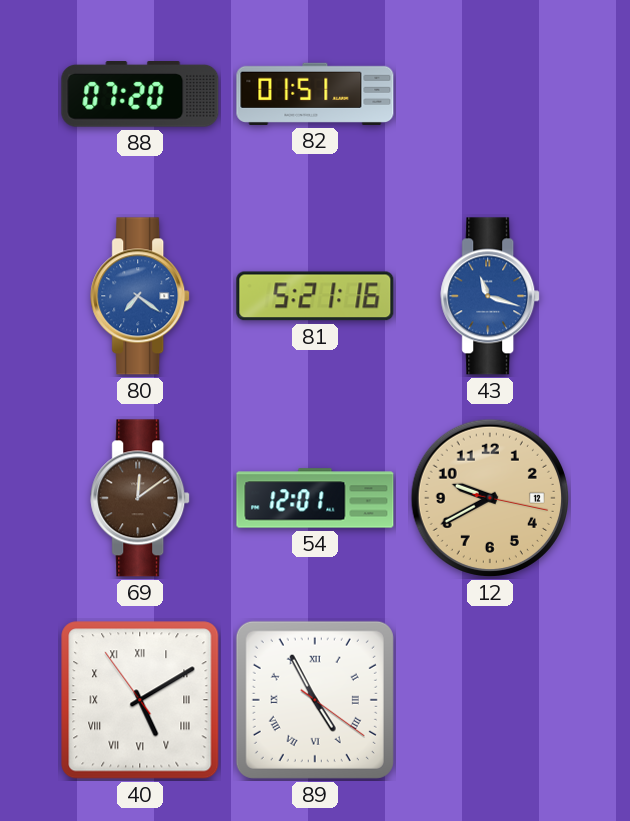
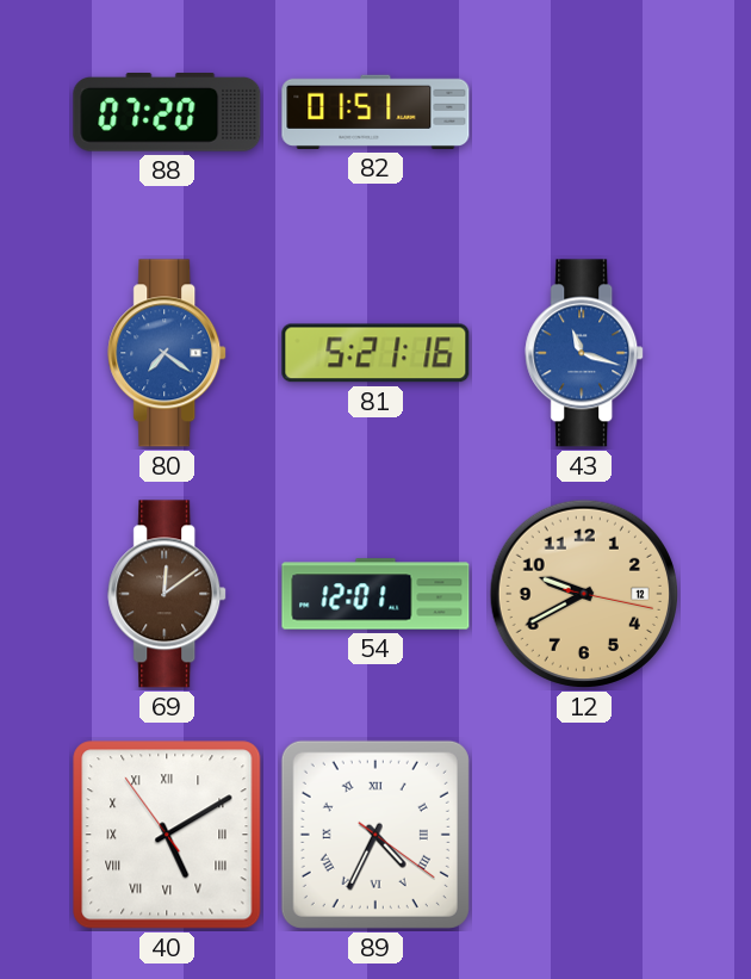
89: 4:55 -> 4:34
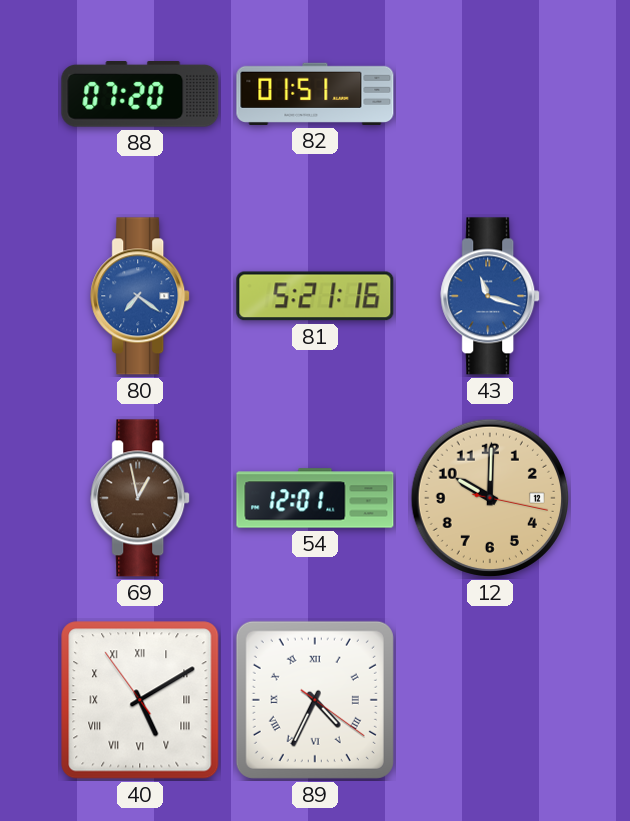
69: 12:09 -> 12:58
12: 9:40 -> 10:00
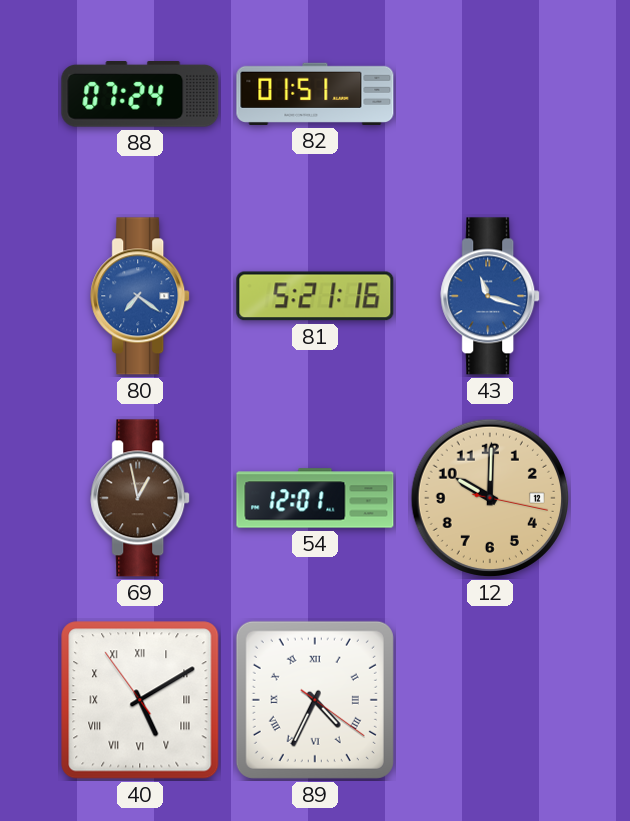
88: 07:20 -> 07:24
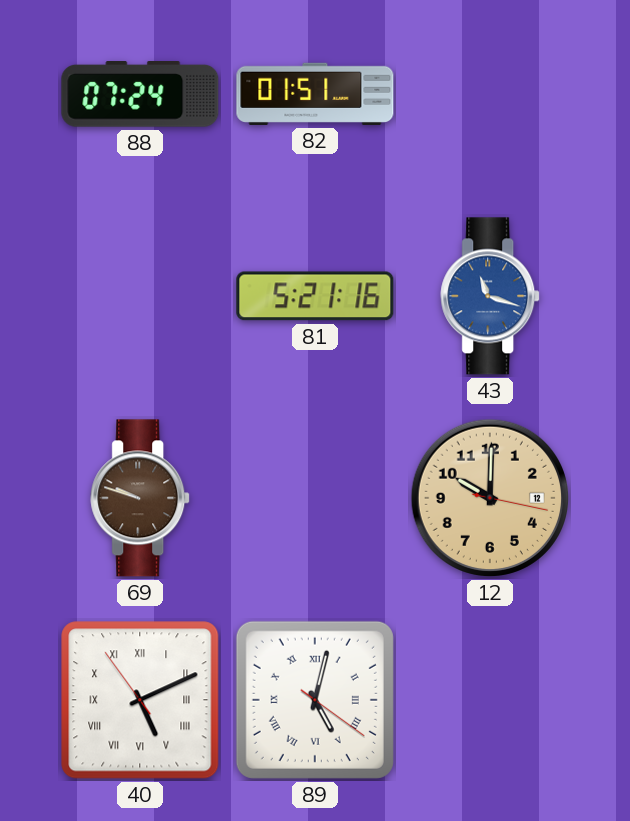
80: 7:21 -> none
69: 12:58 -> 9:48
54: 12:01 -> none
40: 5:09 -> 5:10
89: 4:34 -> 5:02
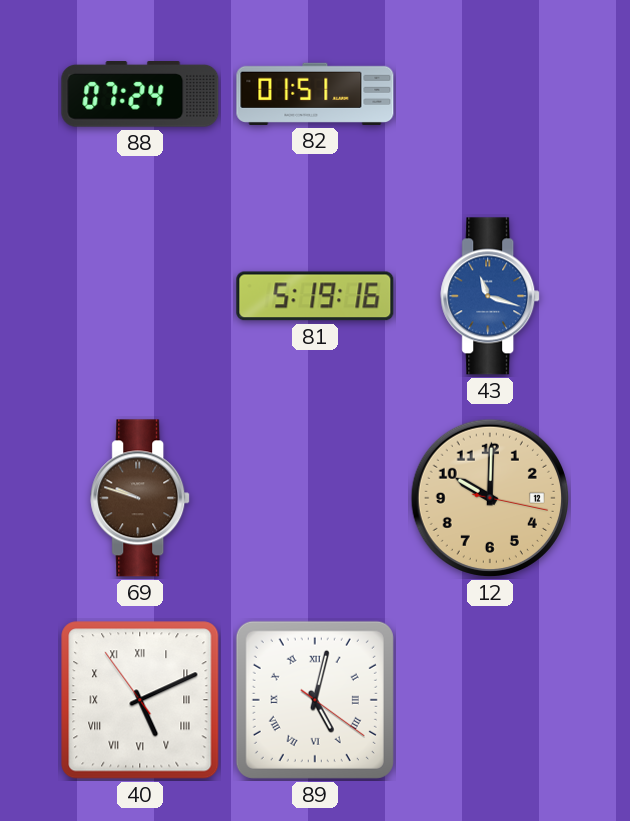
81: 5:21 -> 5:19
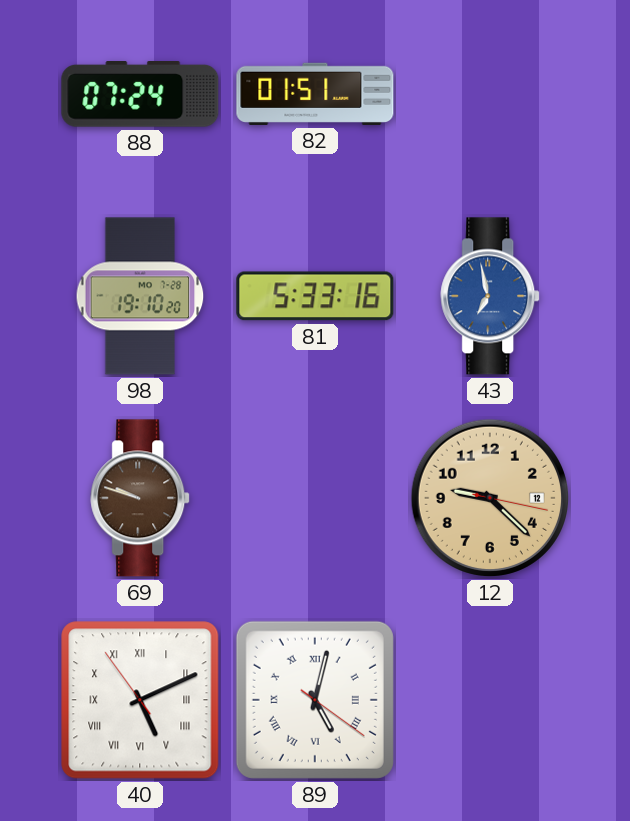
98: none -> 19:10
81: 5:19 -> 5:33
43: 11:18 -> 6:58
12: 10:00 -> 9:22
